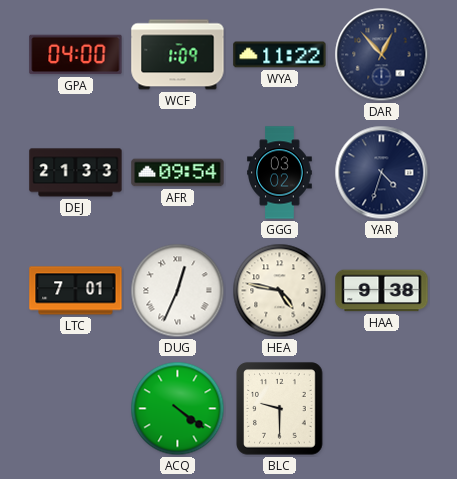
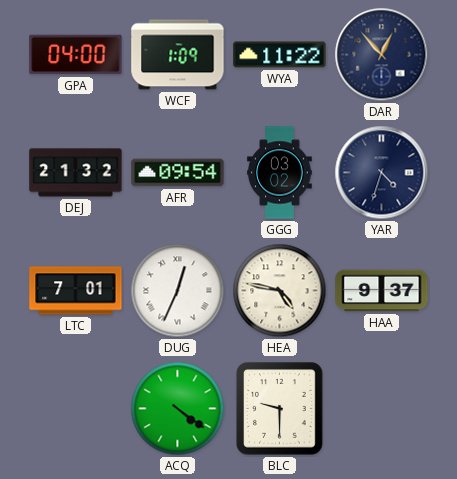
DEJ: 21:33 -> 21:32
HAA: 9:38 -> 9:37
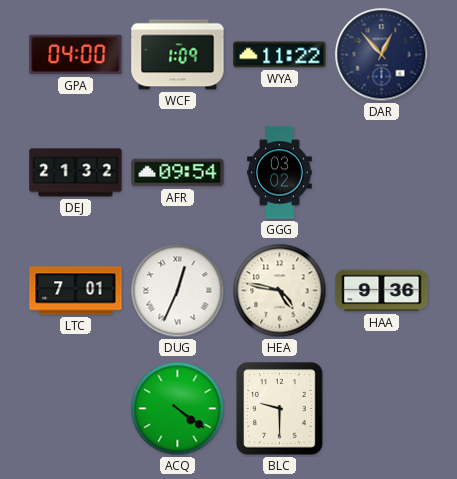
YAR: 4:33 -> none
HAA: 9:37 -> 9:36
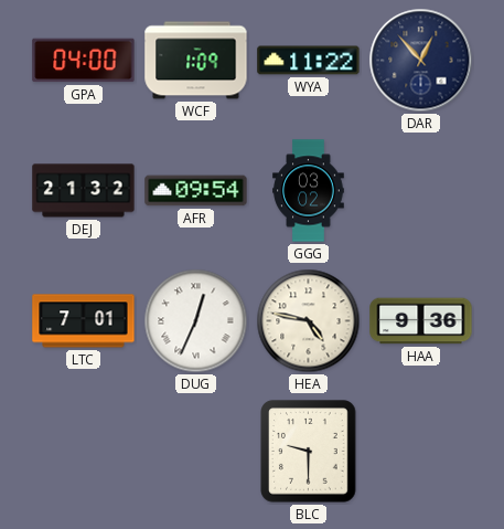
ACQ: 4:21 -> none
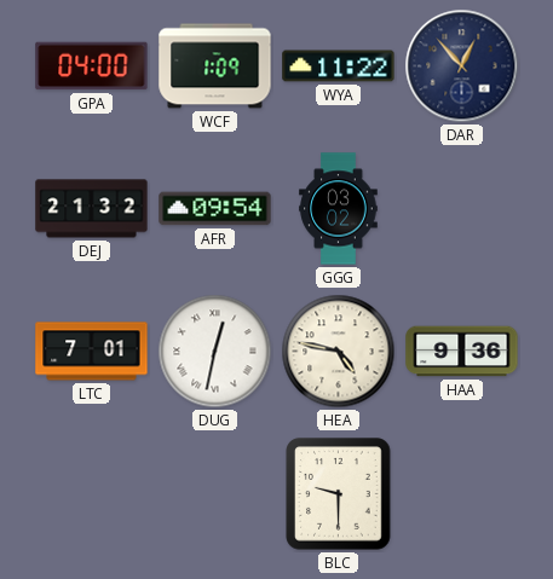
DUG: 12:34 -> 12:32
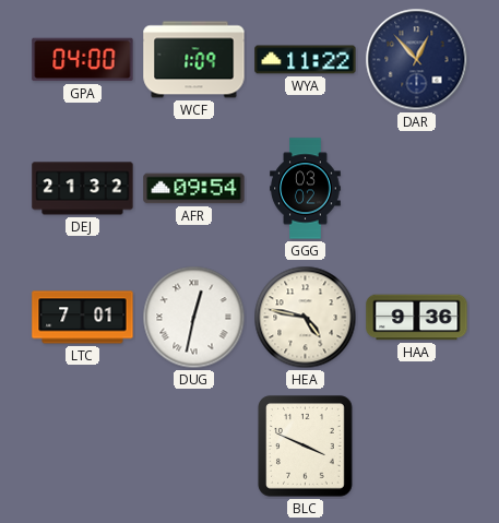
BLC: 9:30 -> 3:49
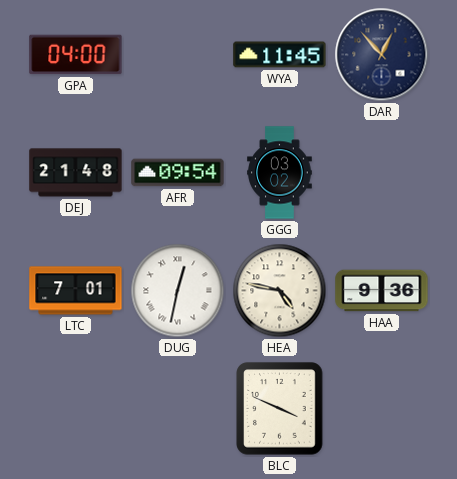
WCF: 1:09 -> none
WYA: 11:22 -> 11:45
DEJ: 21:32 -> 21:48
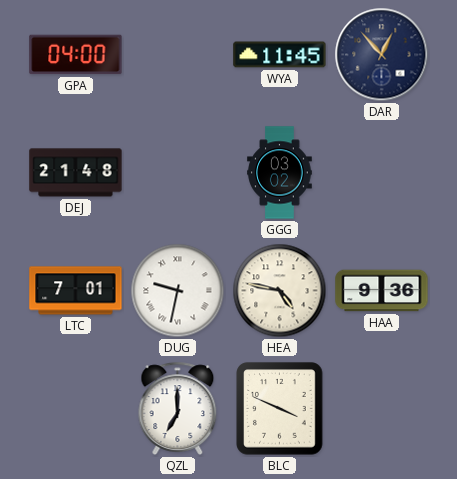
AFR: 09:54 -> none
DUG: 12:32 -> 9:32
QZL: none -> 7:00
